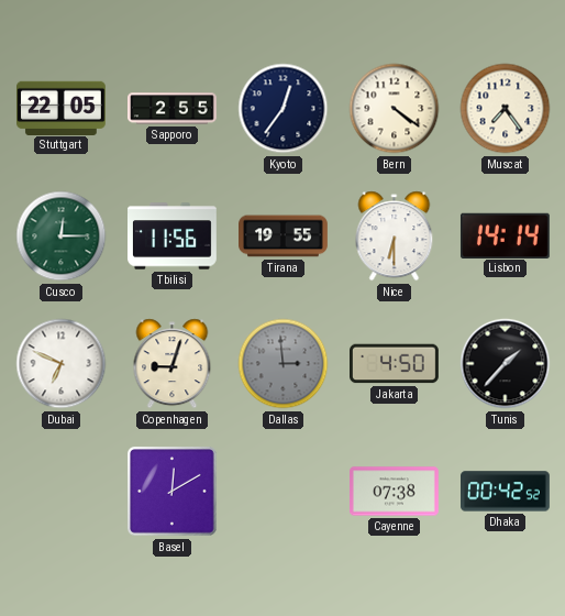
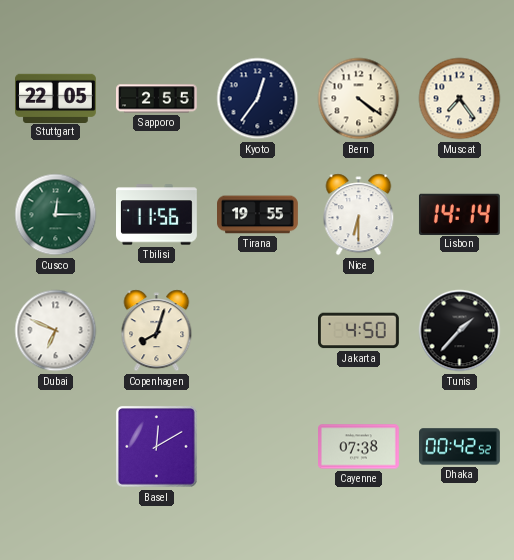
Copenhagen: 9:03 -> 8:03
Dallas: 2:59 -> none
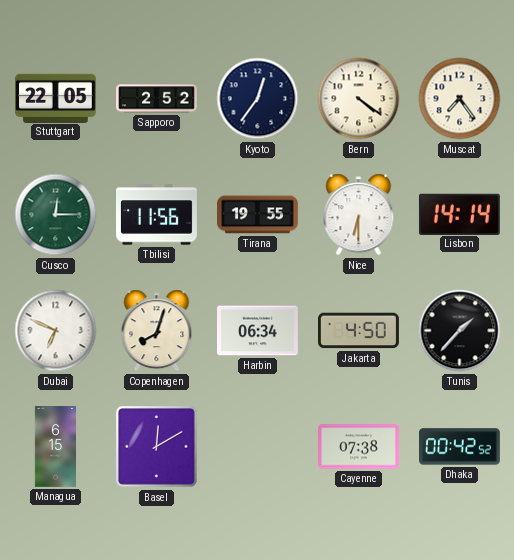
Sapporo: 2:55 -> 2:52
Harbin: none -> 06:34
Managua: none -> 6:15
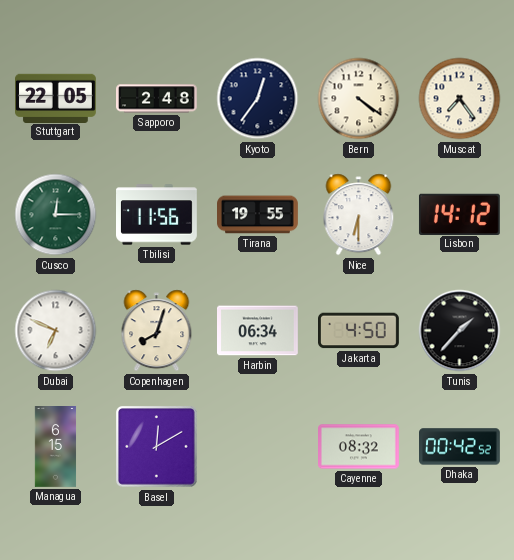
Sapporo: 2:52 -> 2:48
Lisbon: 14:14 -> 14:12
Cayenne: 07:38 -> 08:32
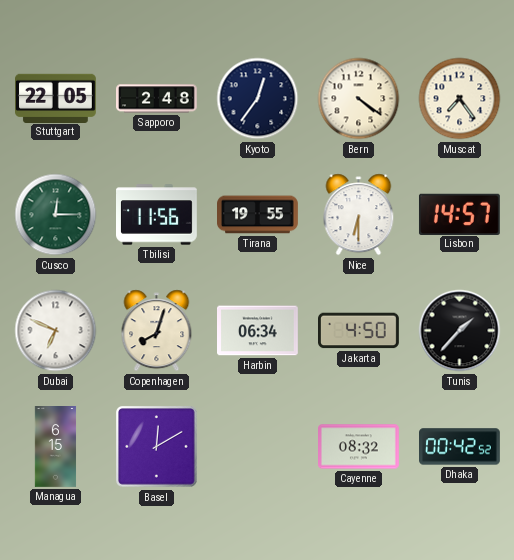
Lisbon: 14:12 -> 14:57
